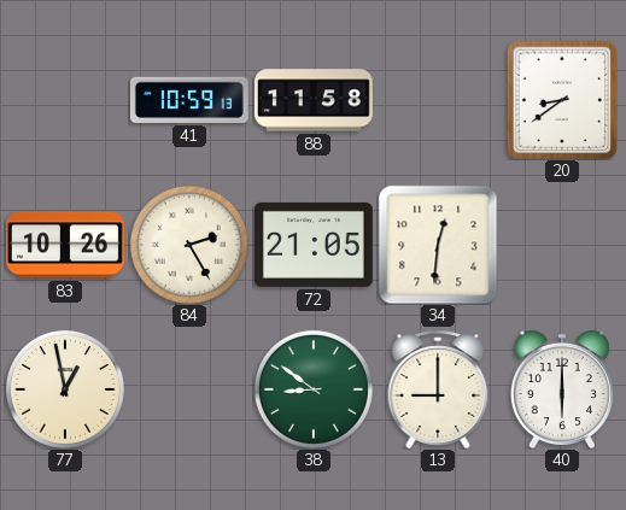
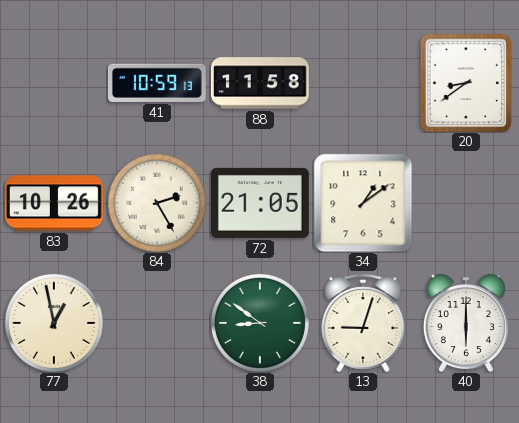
34: 12:31 -> 1:09
13: 9:00 -> 9:03
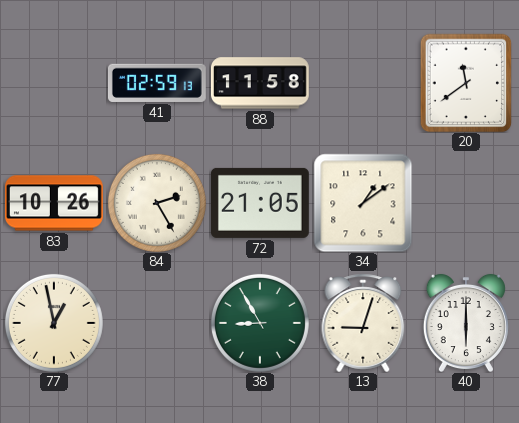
41: 10:59 -> 02:59
20: 8:39 -> 11:39
38: 8:51 -> 8:55
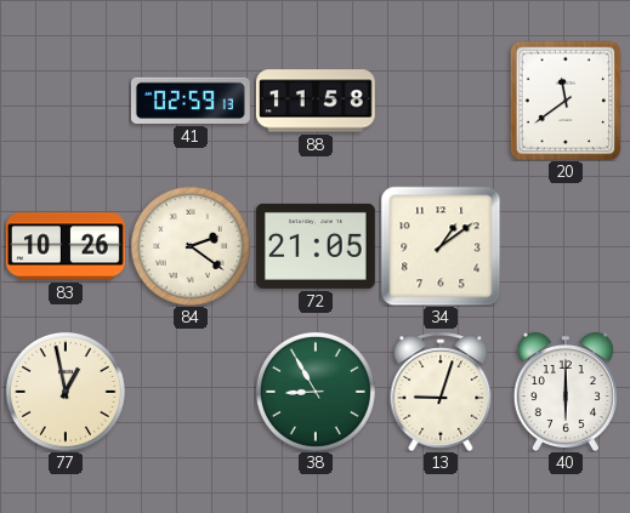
84: 2:25 -> 2:21
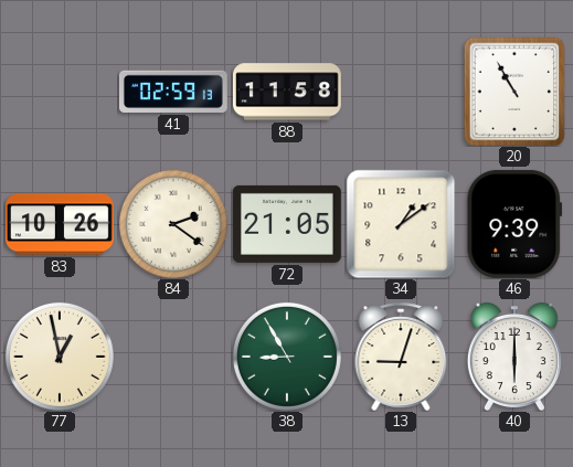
20: 11:39 -> 10:55
46: none -> 9:39
